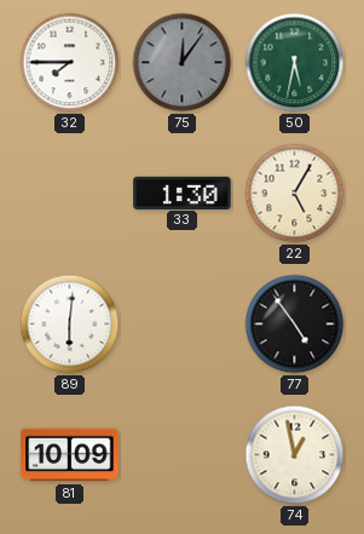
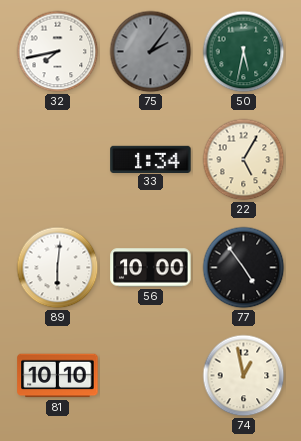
32: 7:45 -> 7:43
75: 12:06 -> 2:06
33: 1:30 -> 1:34
56: none -> 10:00
81: 10:09 -> 10:10
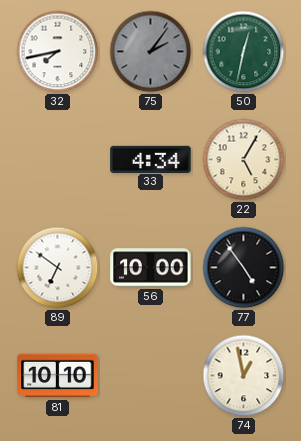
50: 5:32 -> 12:32
33: 1:34 -> 4:34
89: 6:01 -> 6:51
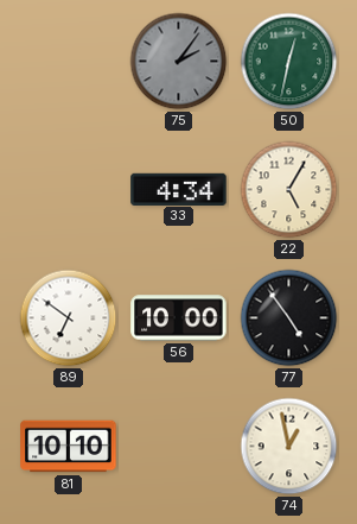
32: 7:43 -> none
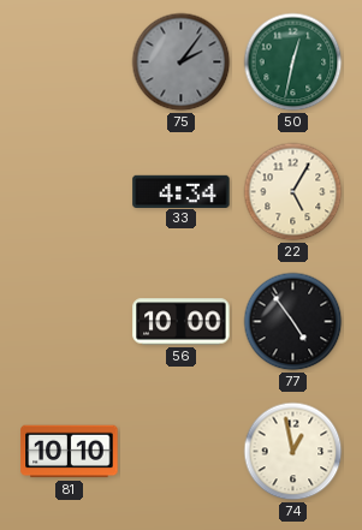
89: 6:51 -> none
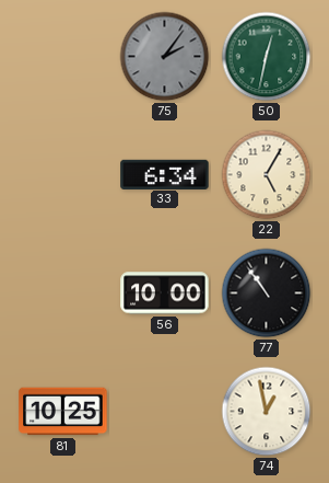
33: 4:34 -> 6:34
77: 4:54 -> 10:54
81: 10:10 -> 10:25
